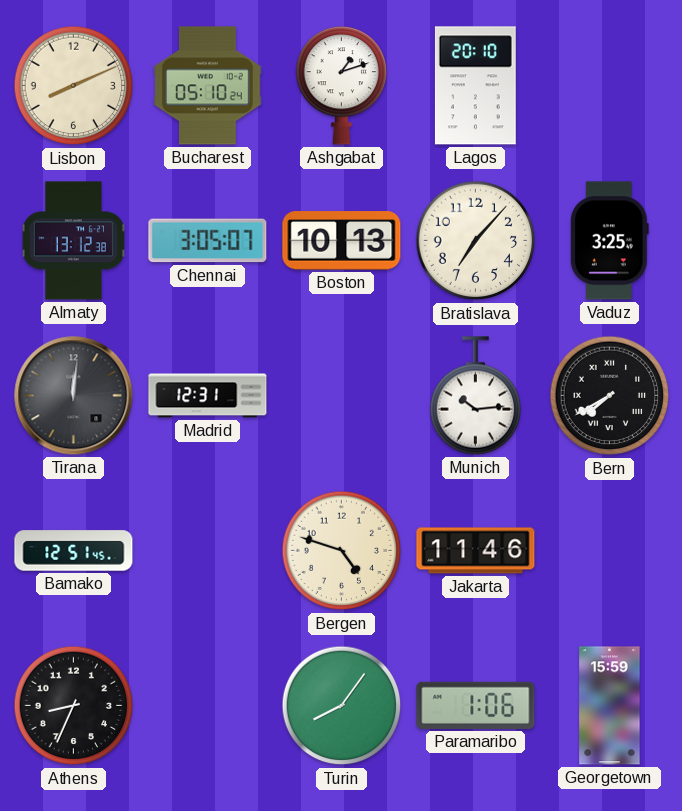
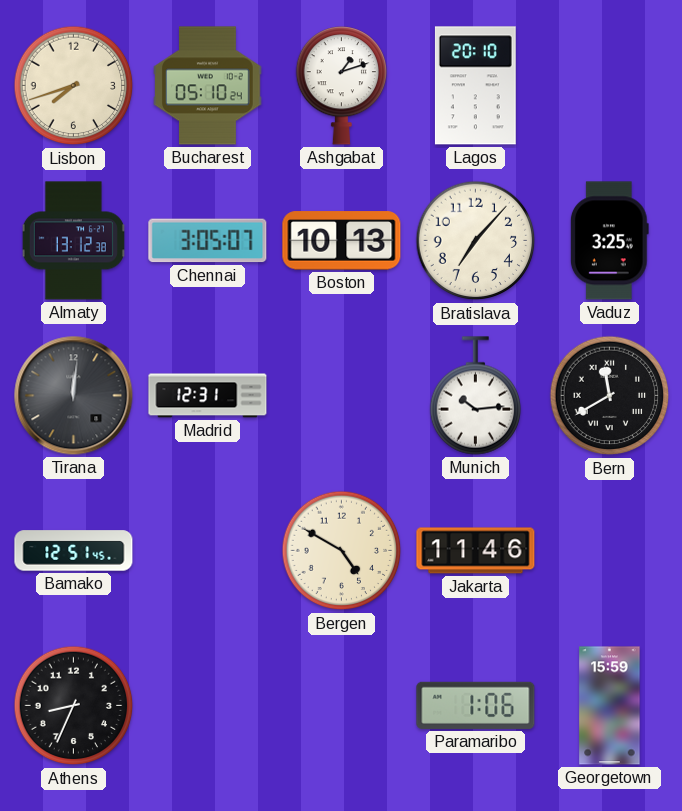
Lisbon: 8:11 -> 7:42
Bern: 7:40 -> 11:40
Bergen: 4:48 -> 4:50
Turin: 8:06 -> none
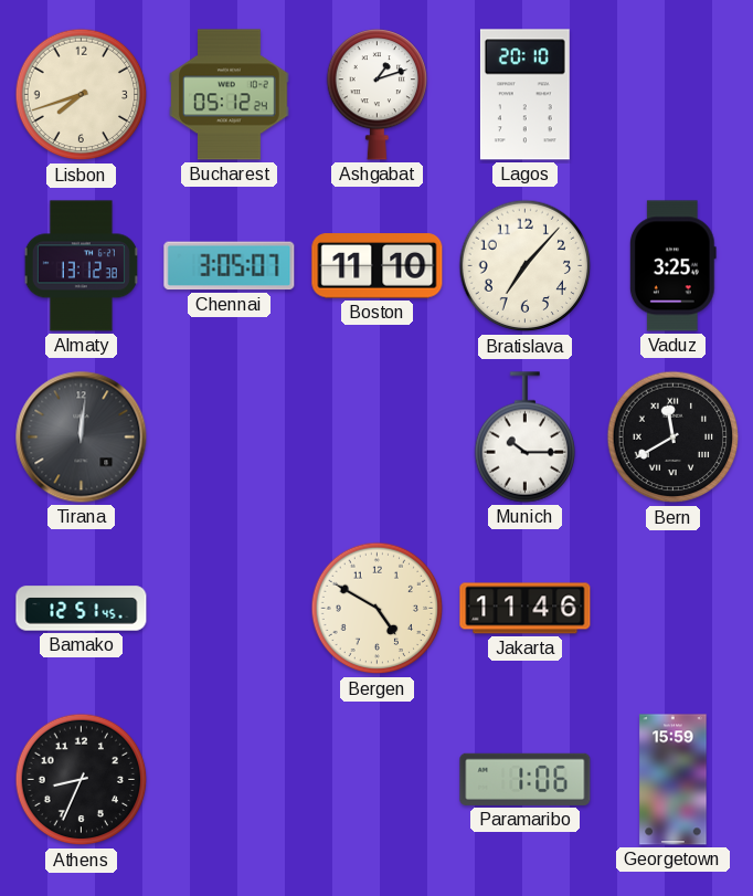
Bucharest: 05:10 -> 05:12
Boston: 10:13 -> 11:10
Madrid: 12:31 -> none
Munich: 10:14 -> 10:15
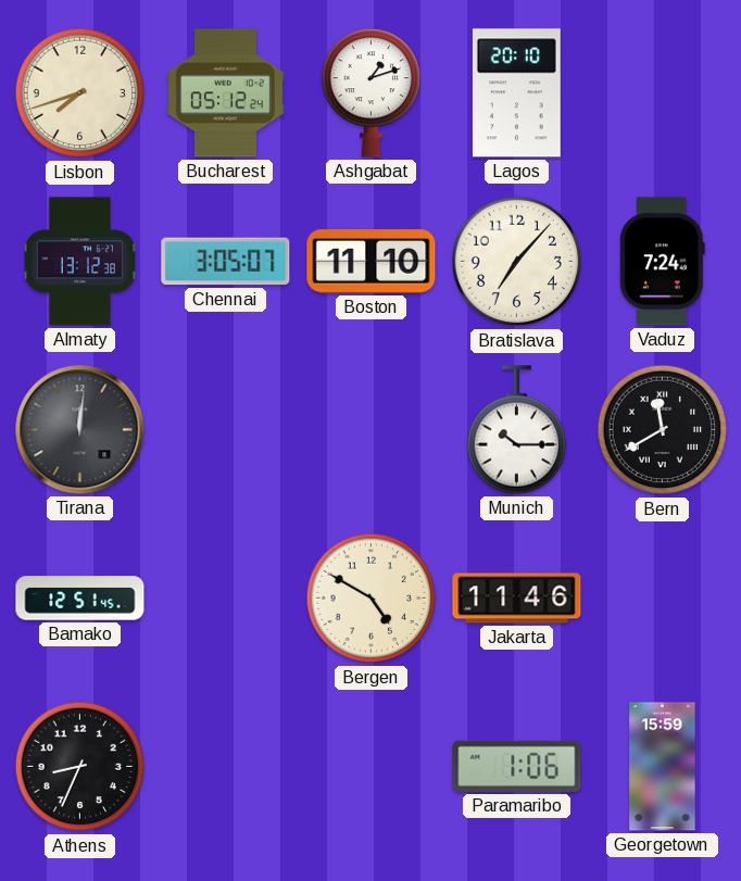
Vaduz: 3:25 -> 7:24
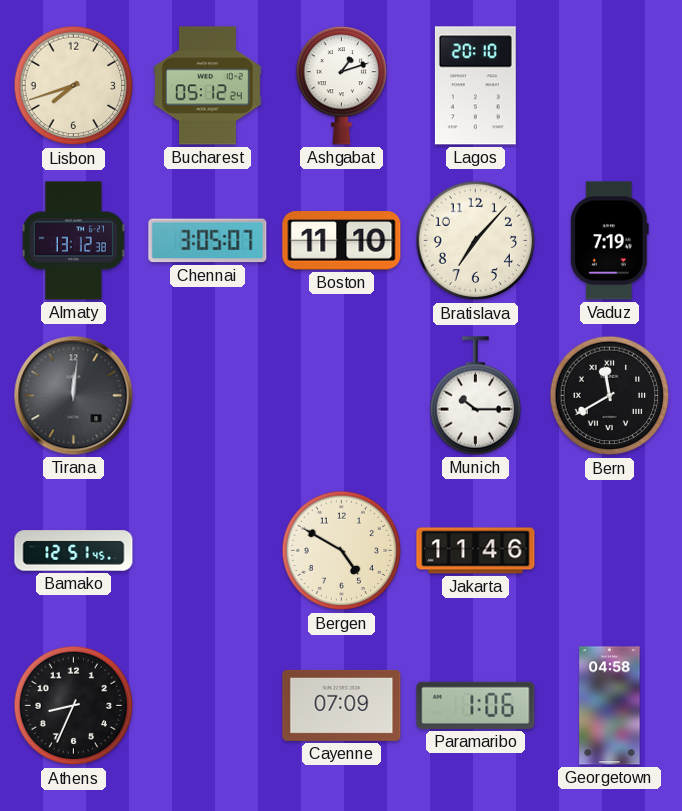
Vaduz: 7:24 -> 7:19
Cayenne: none -> 07:09
Georgetown: 15:59 -> 04:58
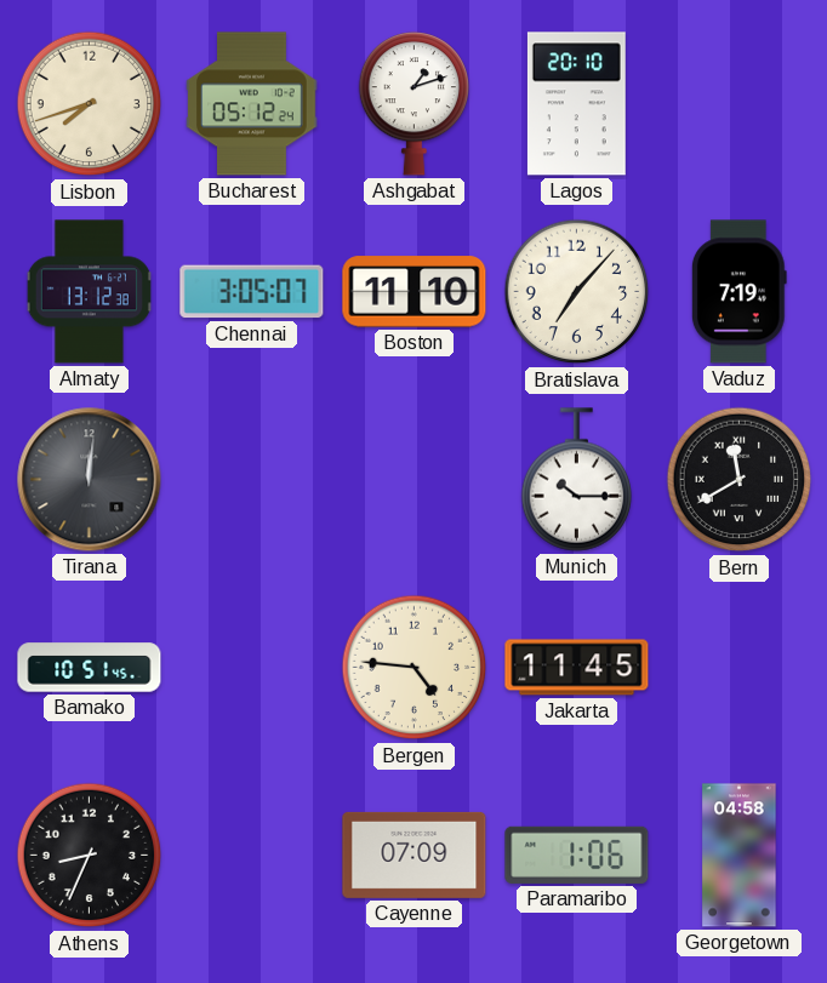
Bamako: 12:51 -> 10:51
Bergen: 4:50 -> 4:46
Jakarta: 11:46 -> 11:45
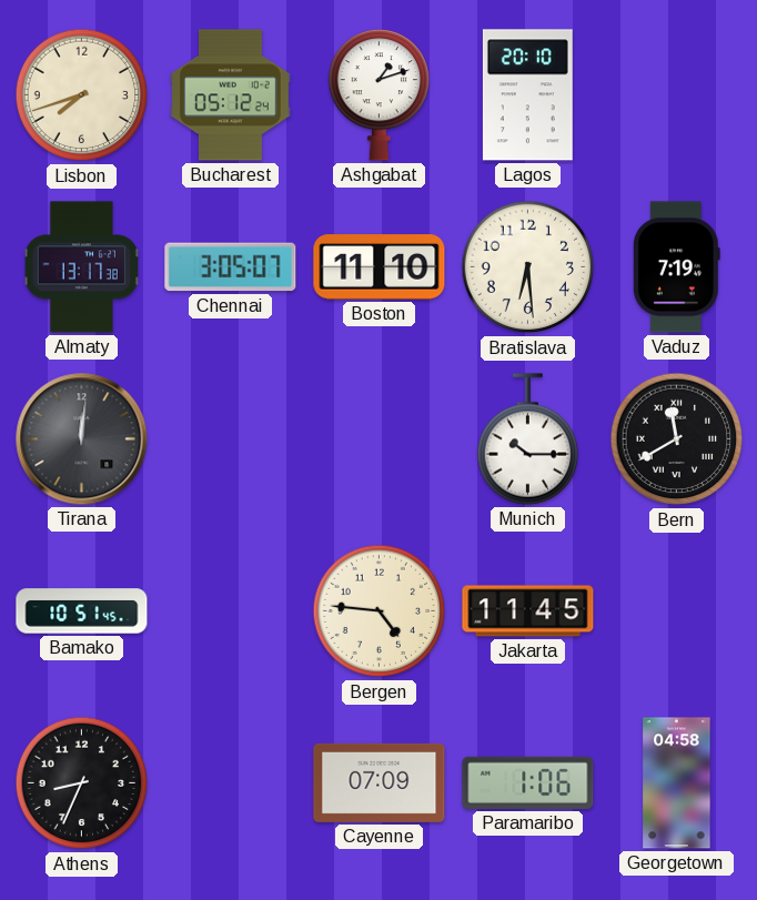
Almaty: 13:12 -> 13:17
Bratislava: 7:07 -> 6:29
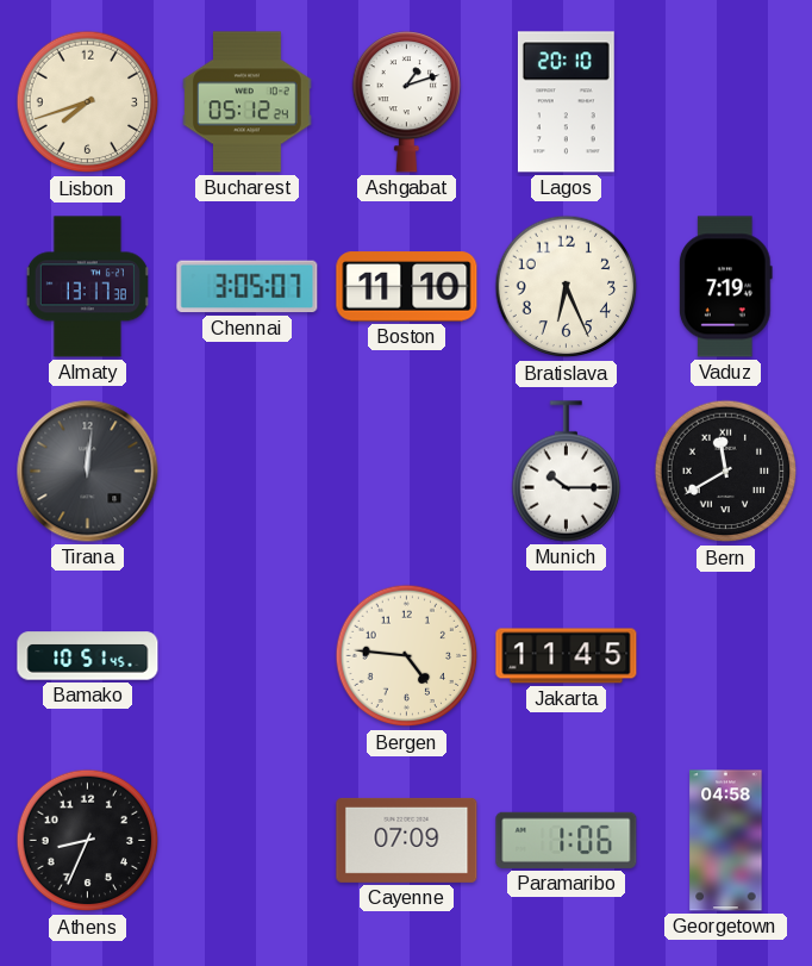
Bratislava: 6:29 -> 6:26
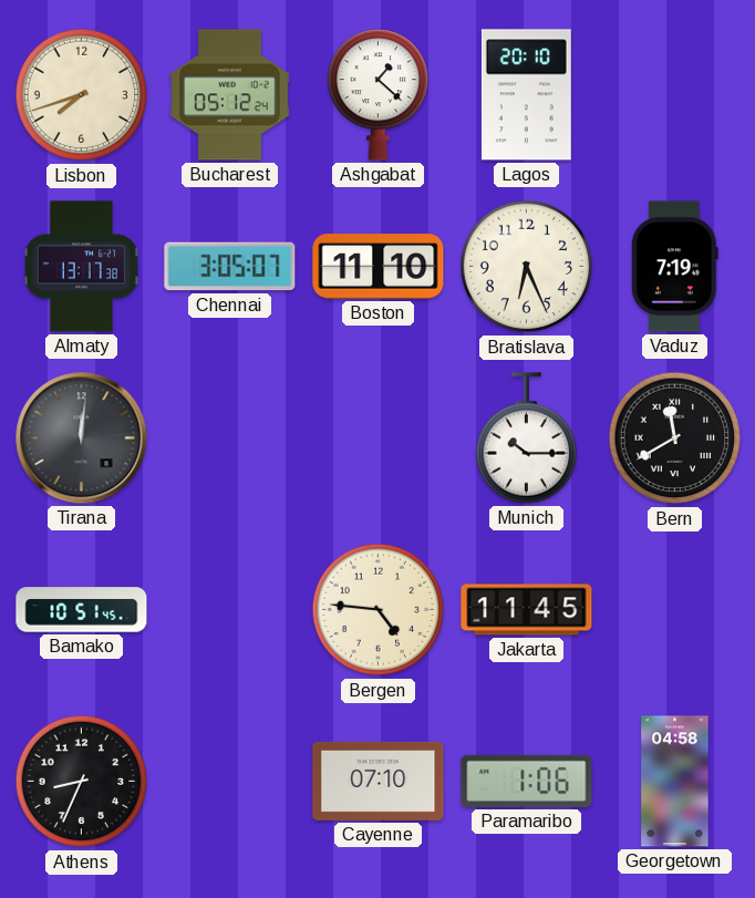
Ashgabat: 1:12 -> 1:22
Cayenne: 07:09 -> 07:10
